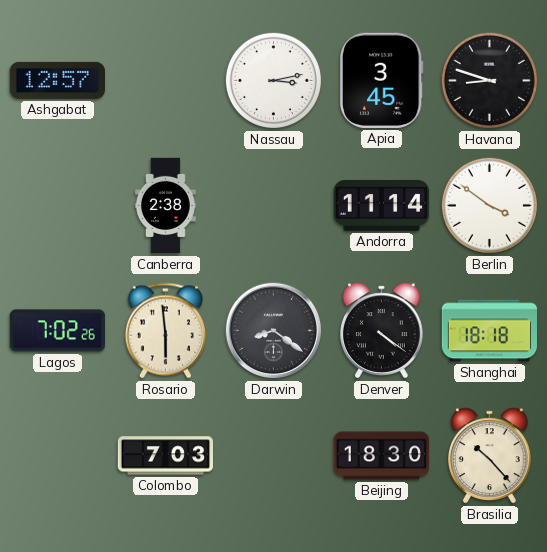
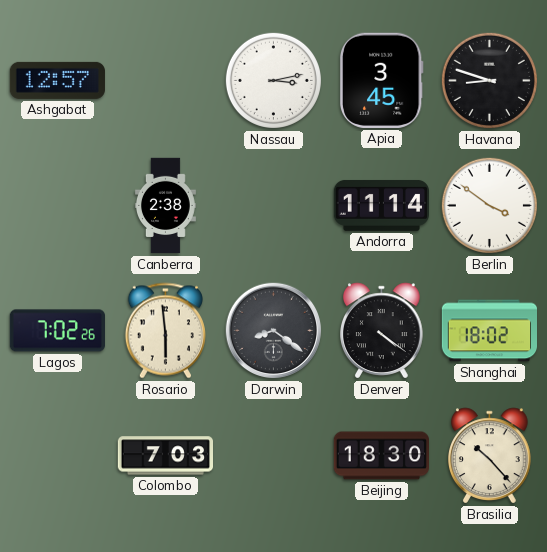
Shanghai: 18:18 -> 18:02
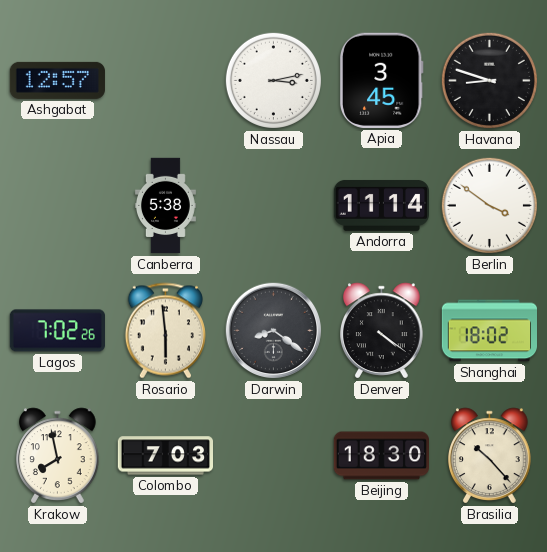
Canberra: 2:38 -> 5:38
Krakow: none -> 7:58
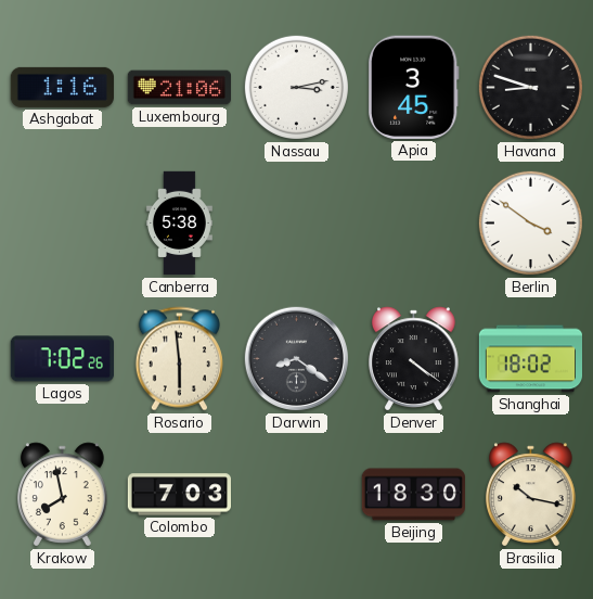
Ashgabat: 12:57 -> 1:16
Luxembourg: none -> 21:06
Andorra: 11:14 -> none
Brasilia: 10:23 -> 10:17
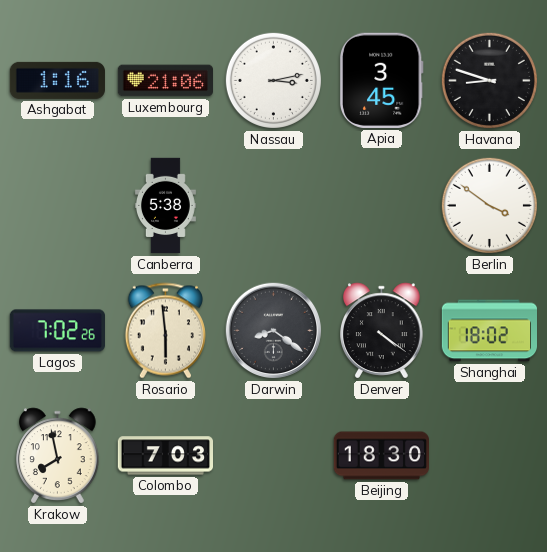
Brasilia: 10:17 -> none
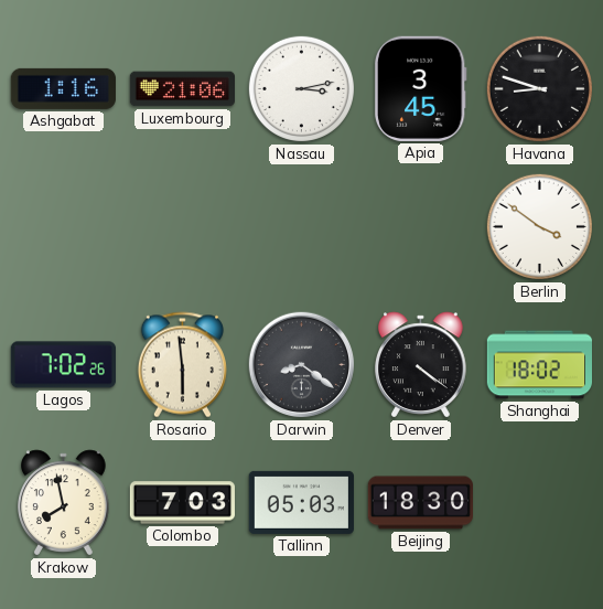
Canberra: 5:38 -> none
Tallinn: none -> 05:03
